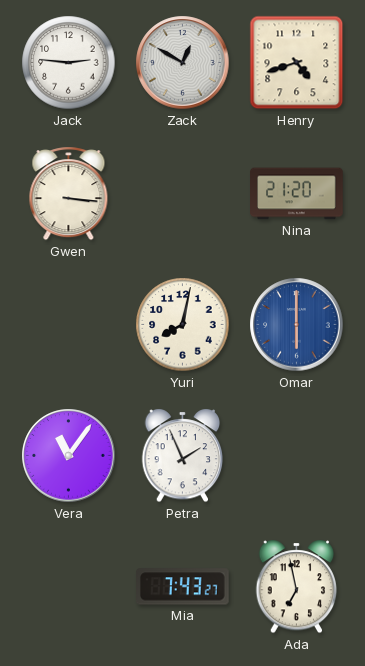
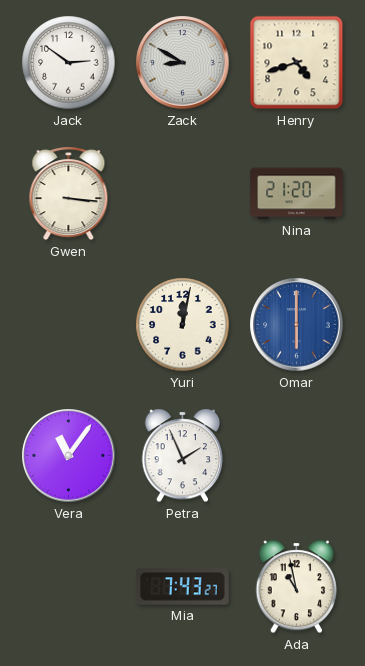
Jack: 2:46 -> 2:51
Zack: 12:50 -> 8:50
Yuri: 8:02 -> 12:02
Ada: 6:58 -> 10:58
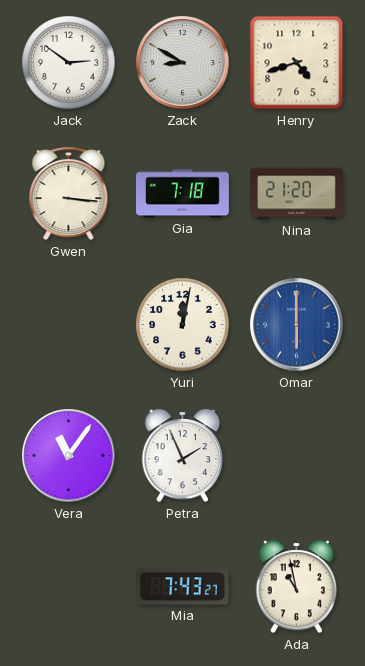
Gia: none -> 7:18
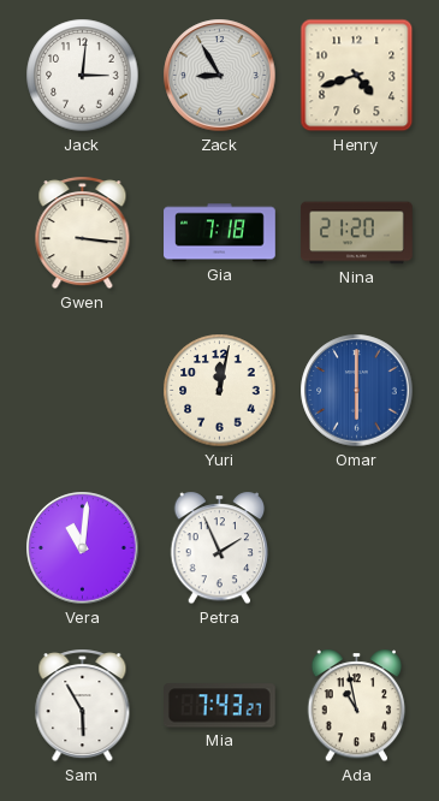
Jack: 2:51 -> 3:01
Zack: 8:50 -> 8:55
Vera: 11:06 -> 11:01
Sam: none -> 5:55
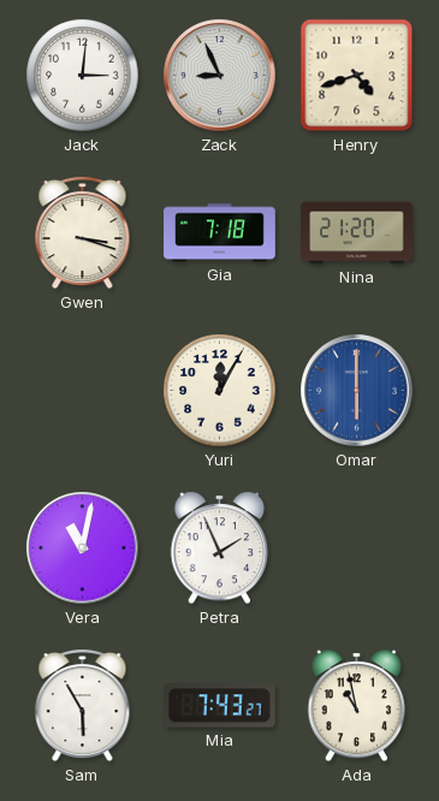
Zack: 8:55 -> 8:56
Gwen: 3:16 -> 3:18
Yuri: 12:02 -> 12:05
Vera: 11:01 -> 11:02
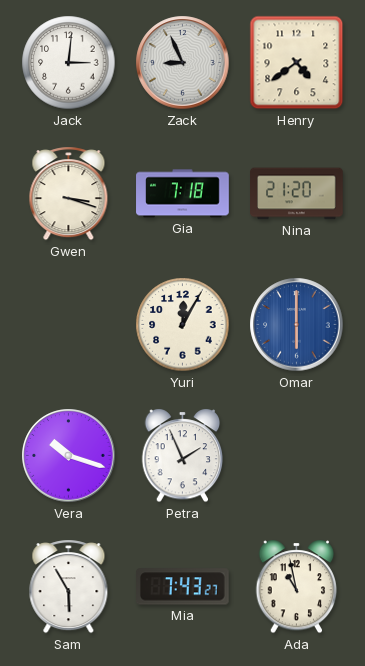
Henry: 4:42 -> 4:39
Vera: 11:02 -> 10:18
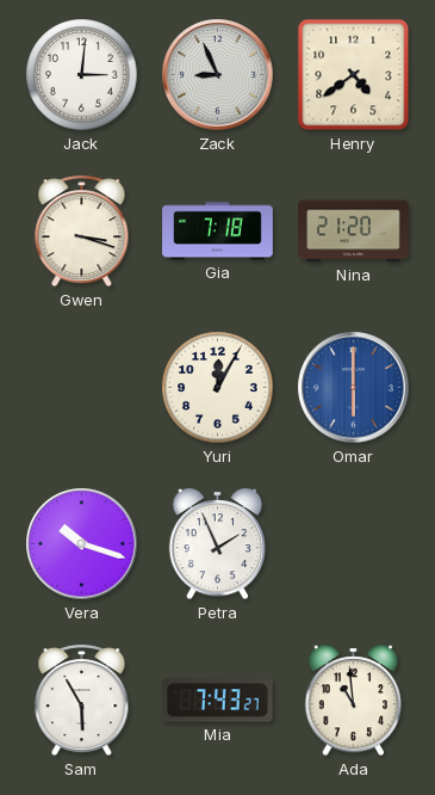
Ada: 10:58 -> 10:59
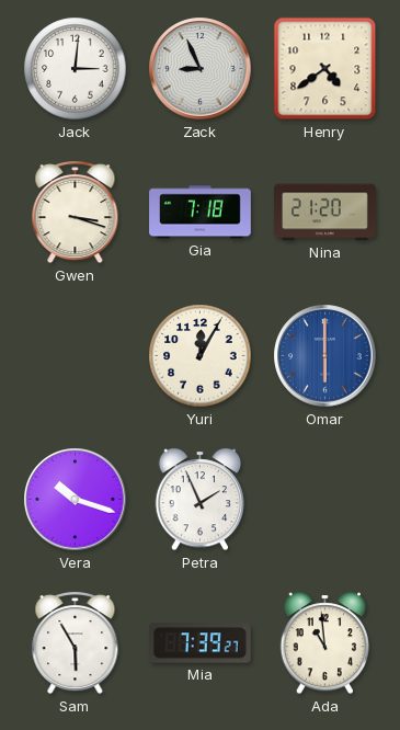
Mia: 7:43 -> 7:39
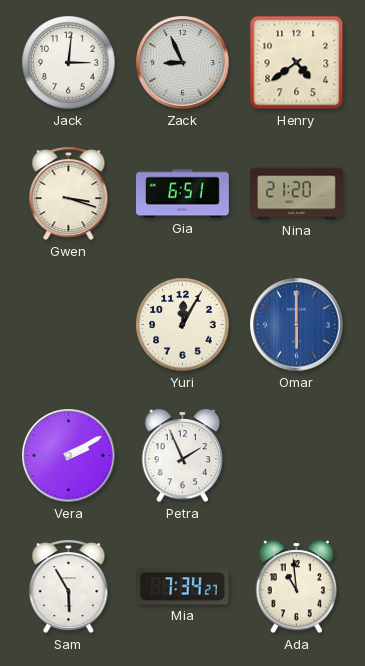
Gia: 7:18 -> 6:51
Vera: 10:18 -> 2:10
Mia: 7:39 -> 7:34
